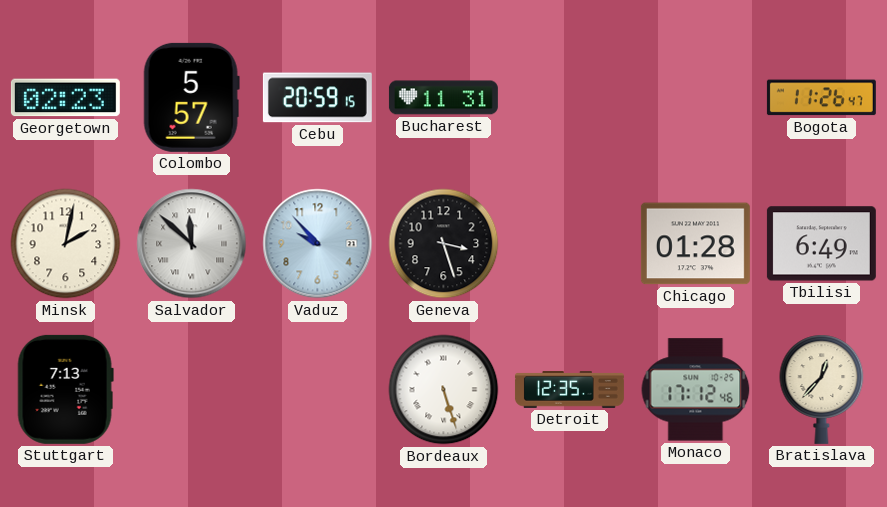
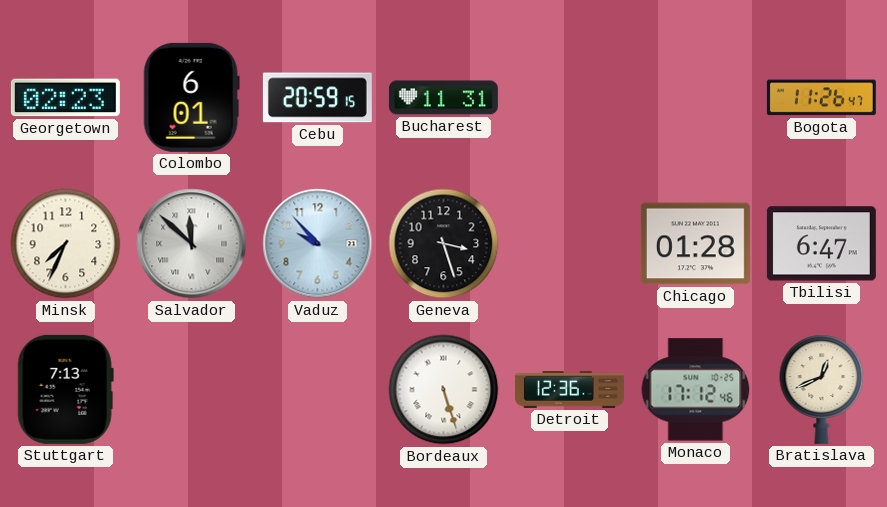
Colombo: 5:57 -> 6:01
Minsk: 2:02 -> 7:34
Tbilisi: 6:49 -> 6:47
Detroit: 12:35 -> 12:36
Bratislava: 12:37 -> 12:41
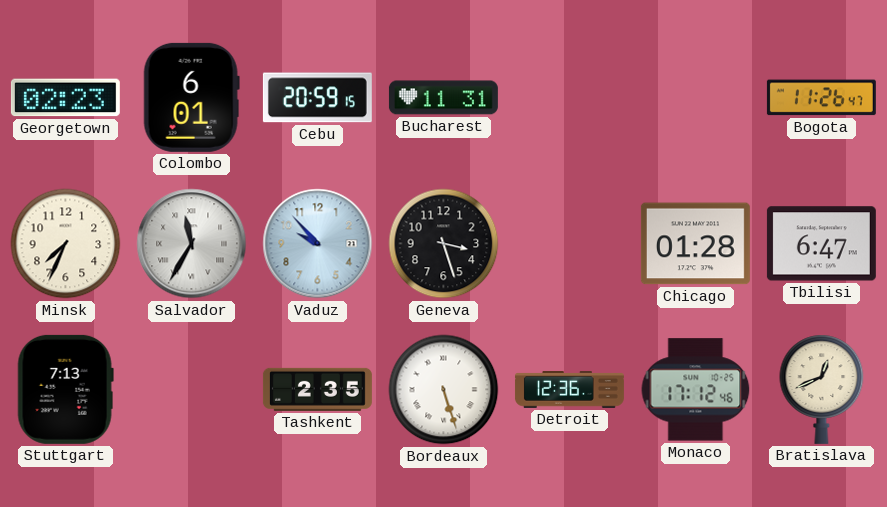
Salvador: 11:52 -> 11:35
Tashkent: none -> 2:35
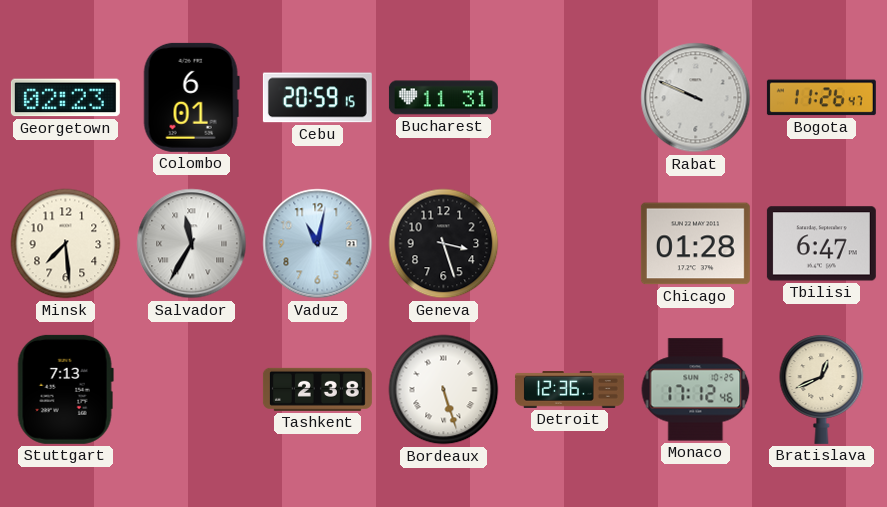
Rabat: none -> 9:49
Minsk: 7:34 -> 7:29
Vaduz: 9:53 -> 11:02
Tashkent: 2:35 -> 2:38
